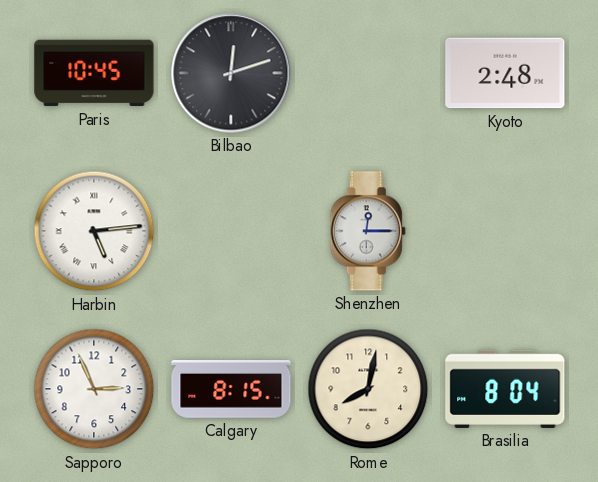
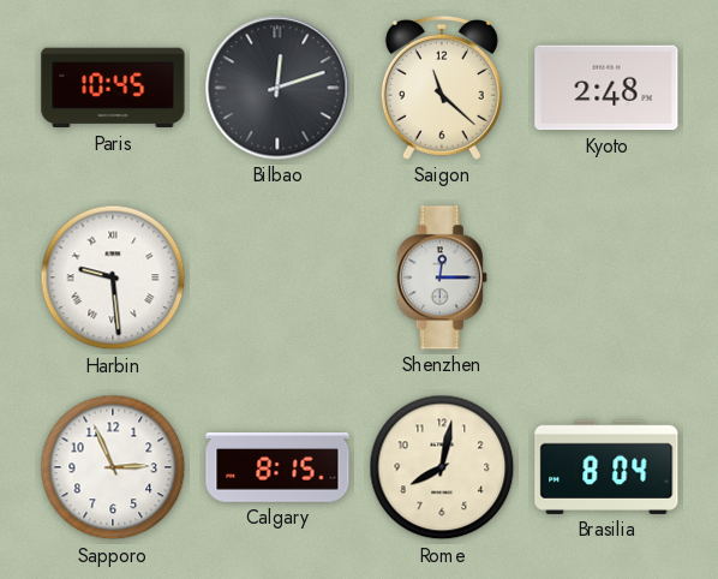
Saigon: none -> 11:22
Harbin: 5:14 -> 9:29
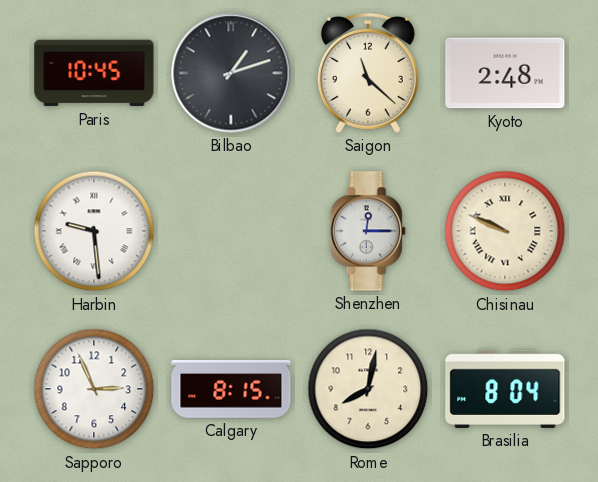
Bilbao: 12:12 -> 1:12
Chisinau: none -> 9:49
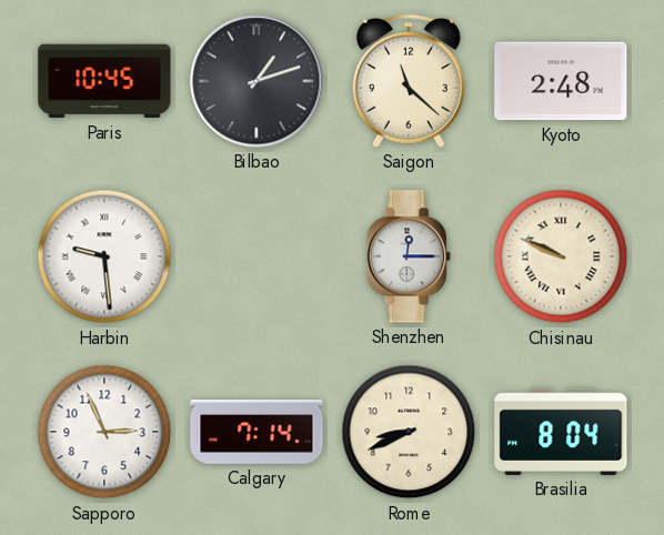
Calgary: 8:15 -> 7:14
Rome: 8:02 -> 8:41
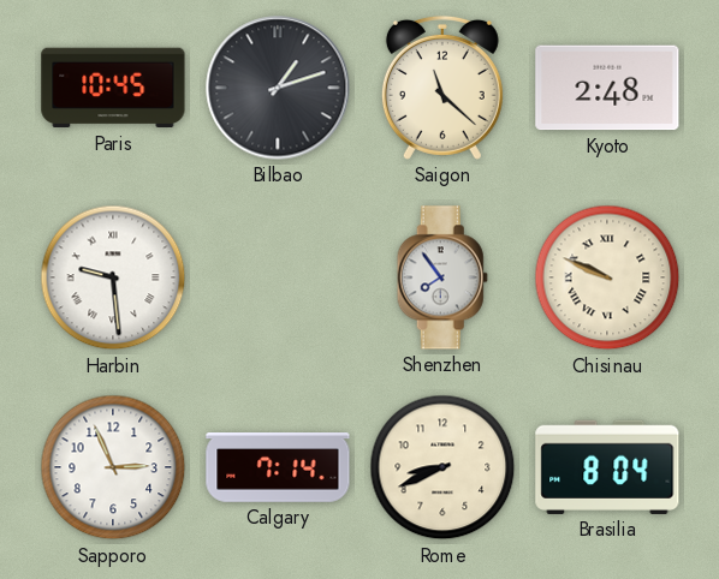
Shenzhen: 12:15 -> 7:54
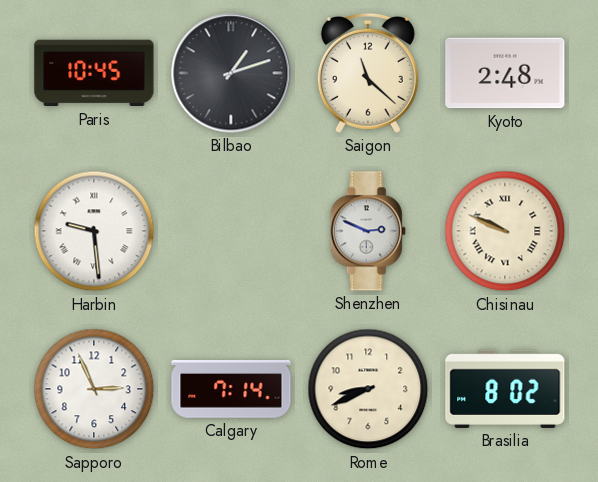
Shenzhen: 7:54 -> 2:49
Brasilia: 8:04 -> 8:02
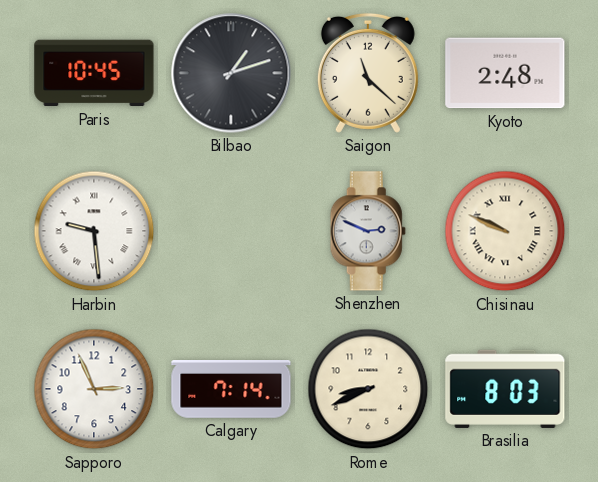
Brasilia: 8:02 -> 8:03
